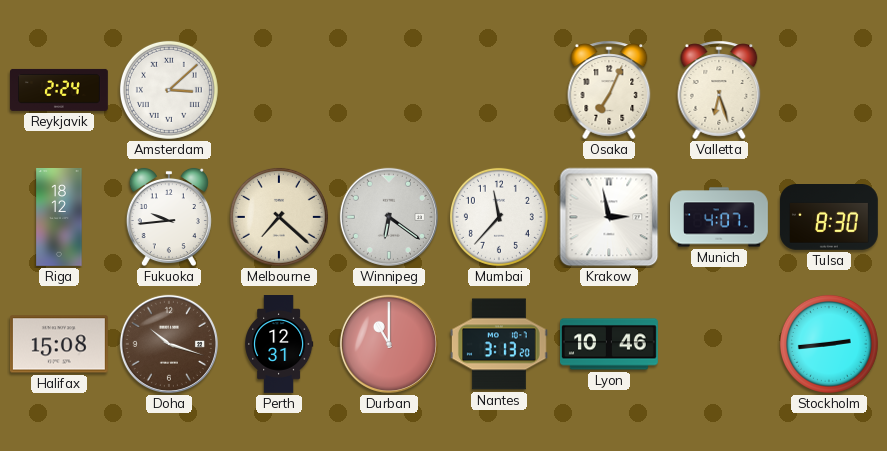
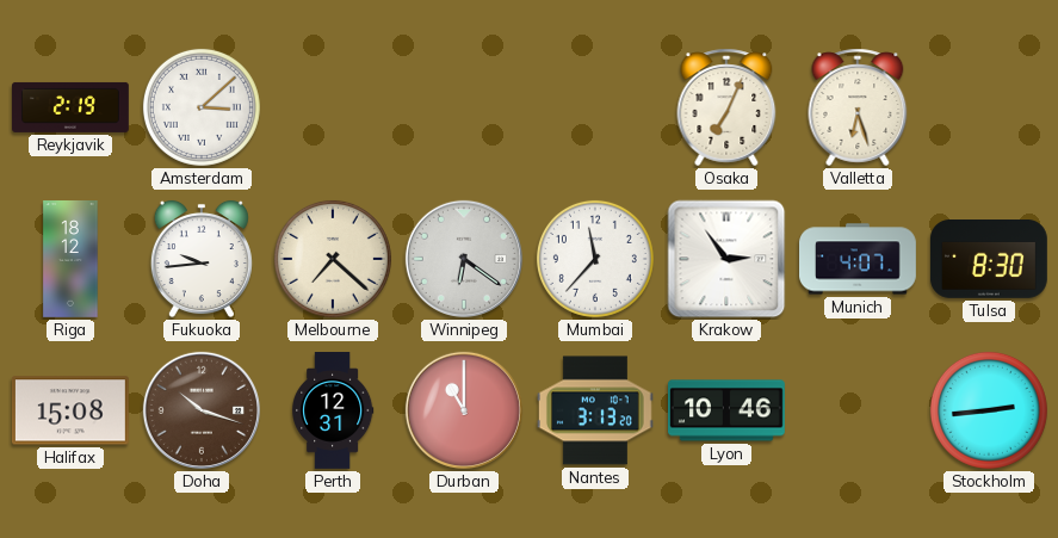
Reykjavik: 2:24 -> 2:19
Krakow: 2:58 -> 2:54
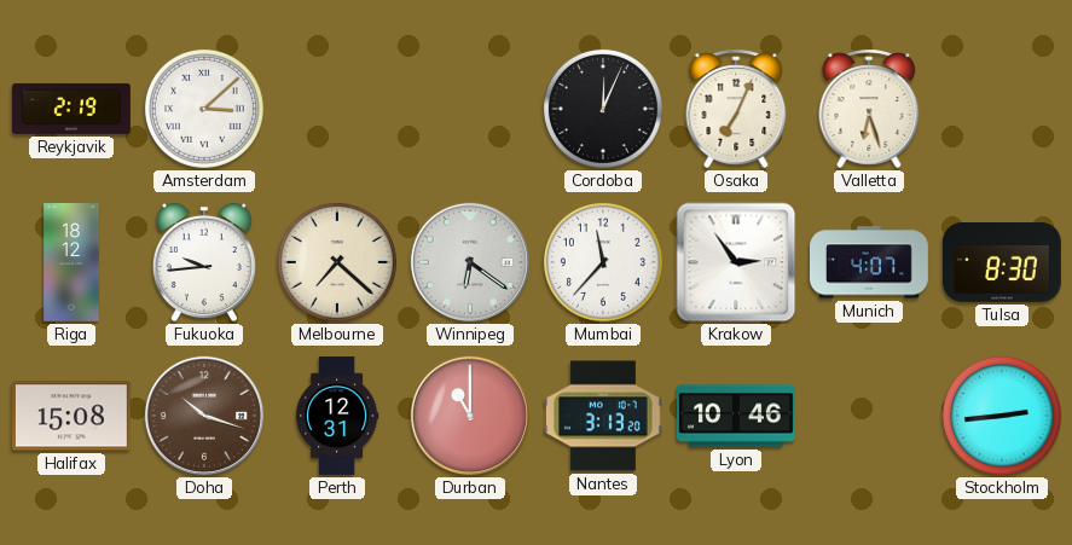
Cordoba: none -> 12:04
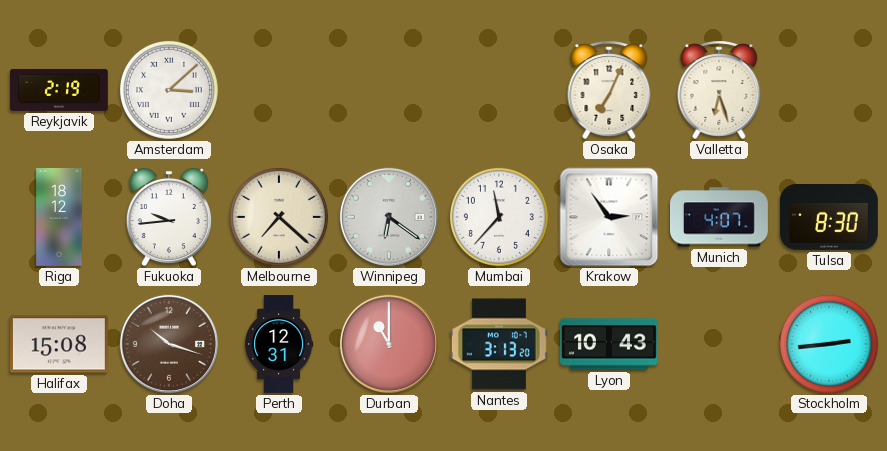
Cordoba: 12:04 -> none
Lyon: 10:46 -> 10:43
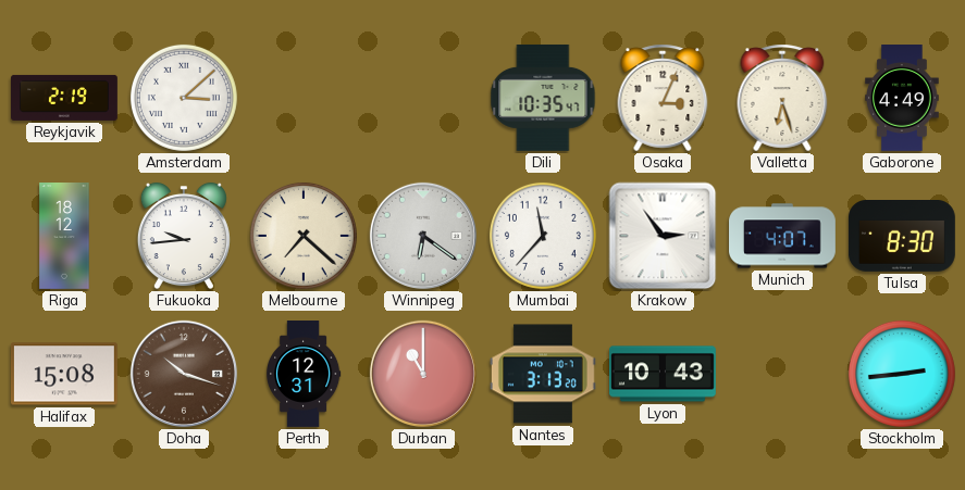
Dili: none -> 10:35
Osaka: 7:04 -> 3:04
Gaborone: none -> 4:49
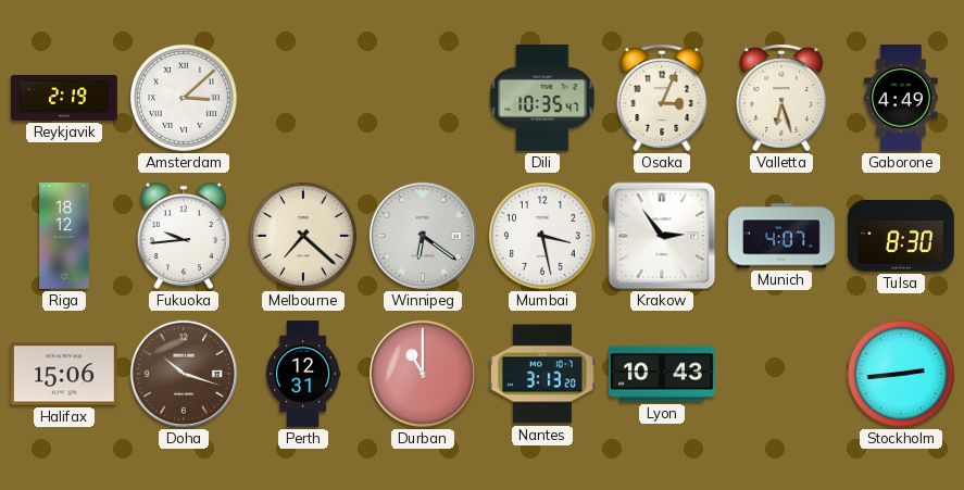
Mumbai: 11:37 -> 3:28
Halifax: 15:08 -> 15:06
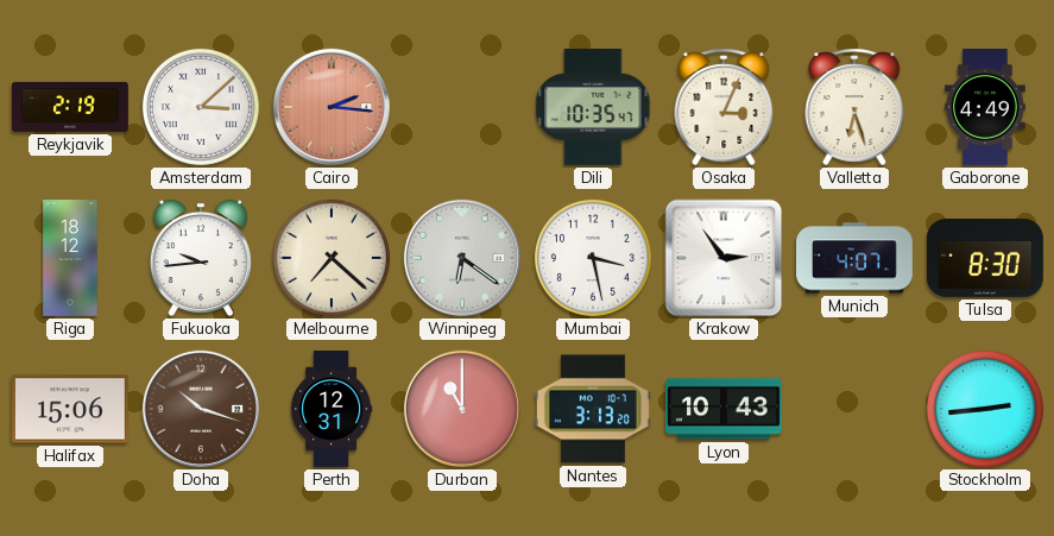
Cairo: none -> 2:16
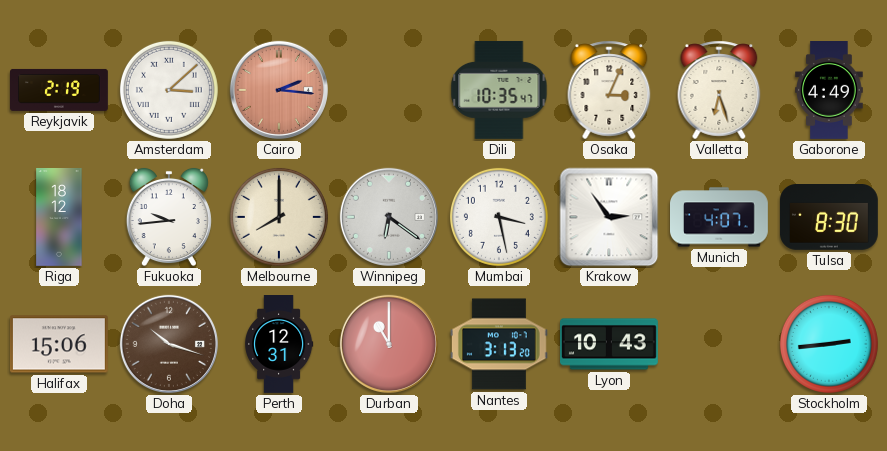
Melbourne: 7:22 -> 8:00
